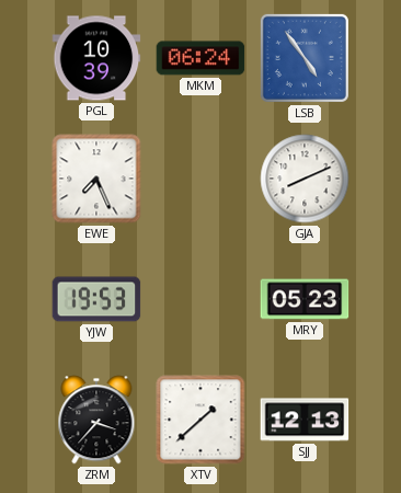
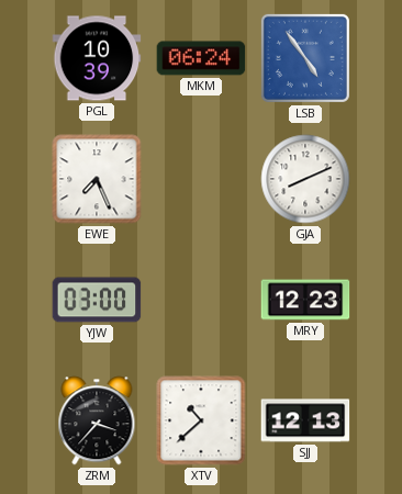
YJW: 19:53 -> 03:00
MRY: 05:23 -> 12:23
XTV: 1:38 -> 10:38
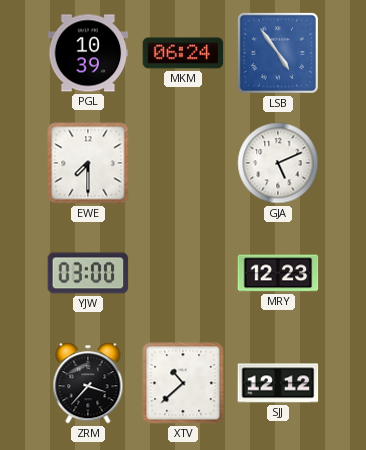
EWE: 7:26 -> 7:30
GJA: 8:11 -> 5:11
SJJ: 12:13 -> 12:12
